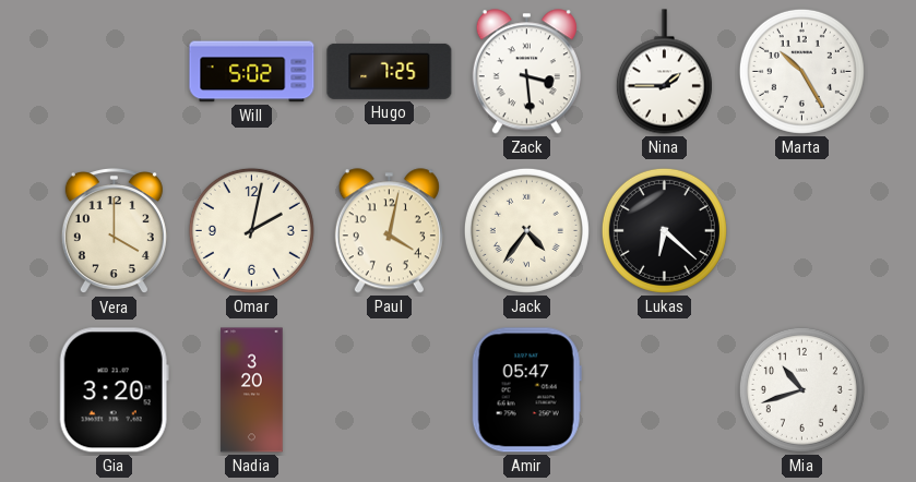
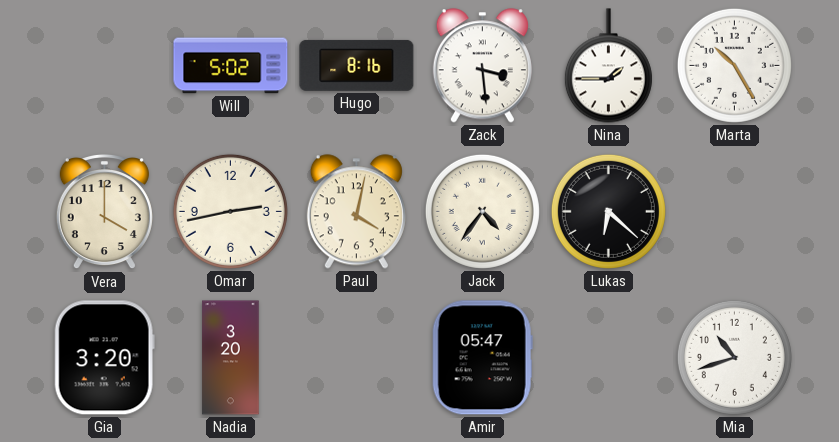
Hugo: 7:25 -> 8:16
Omar: 2:02 -> 2:43
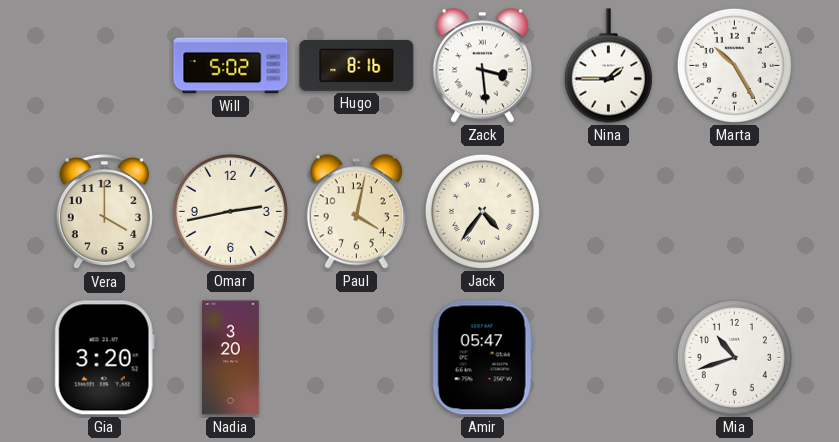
Lukas: 6:22 -> none
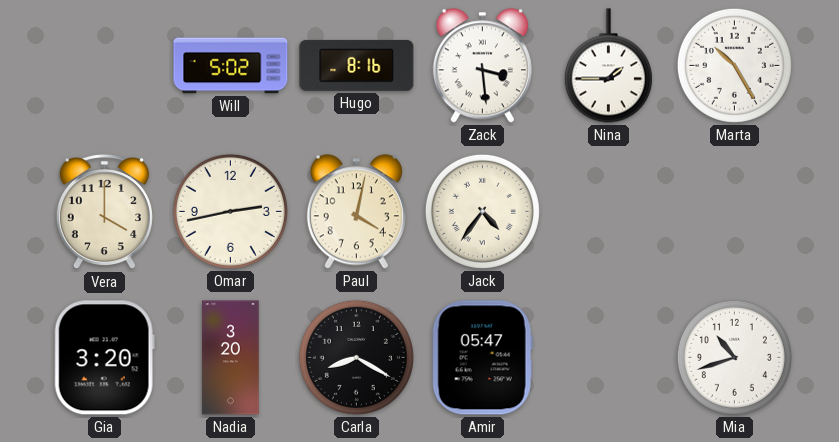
Carla: none -> 8:20
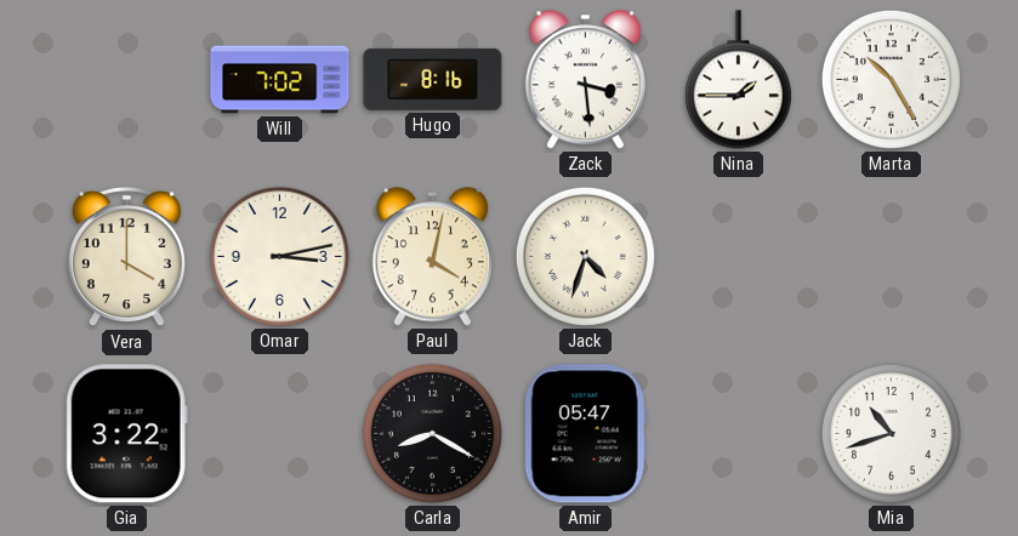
Will: 5:02 -> 7:02
Omar: 2:43 -> 3:13
Jack: 4:36 -> 4:33
Gia: 3:20 -> 3:22
Nadia: 3:20 -> none
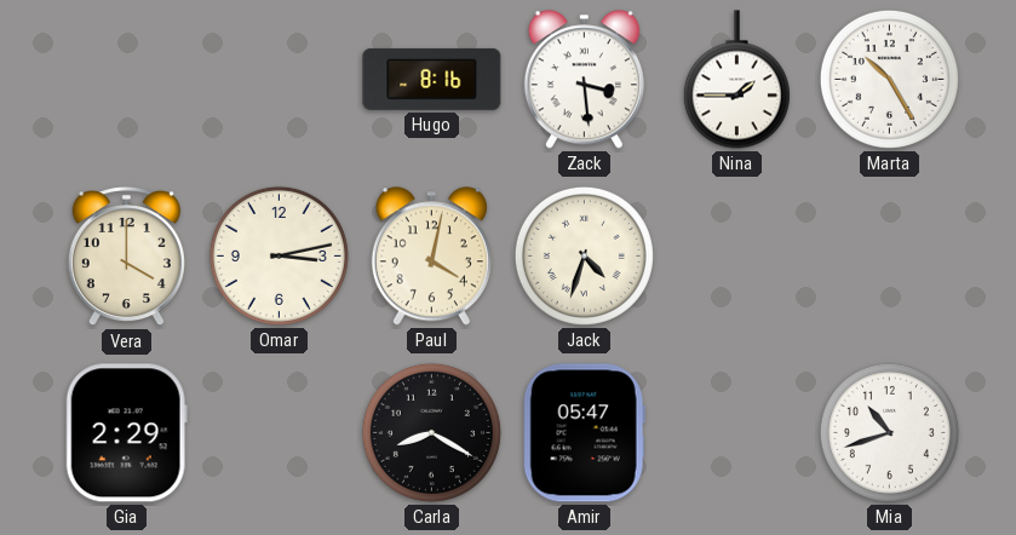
Will: 7:02 -> none
Gia: 3:22 -> 2:29
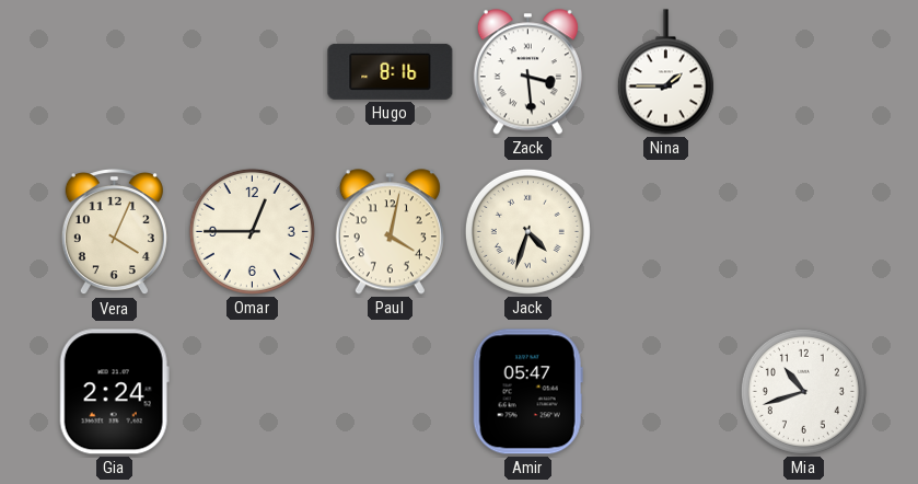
Marta: 10:25 -> none
Vera: 4:00 -> 4:04
Omar: 3:13 -> 12:45
Gia: 2:29 -> 2:24
Carla: 8:20 -> none
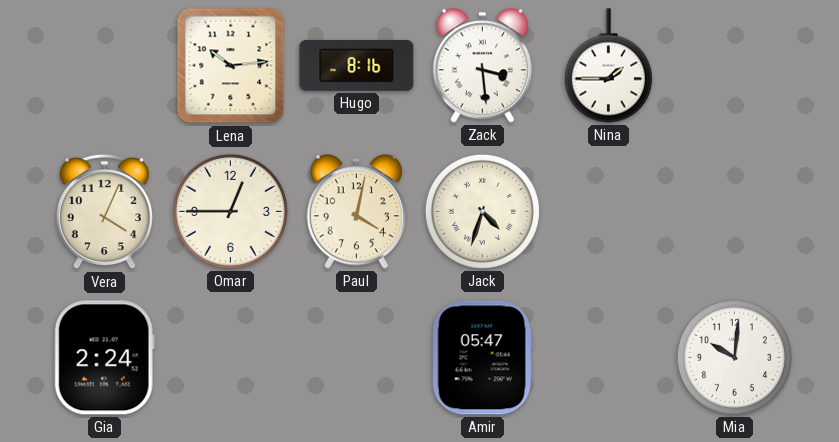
Lena: none -> 10:14
Mia: 10:42 -> 10:01
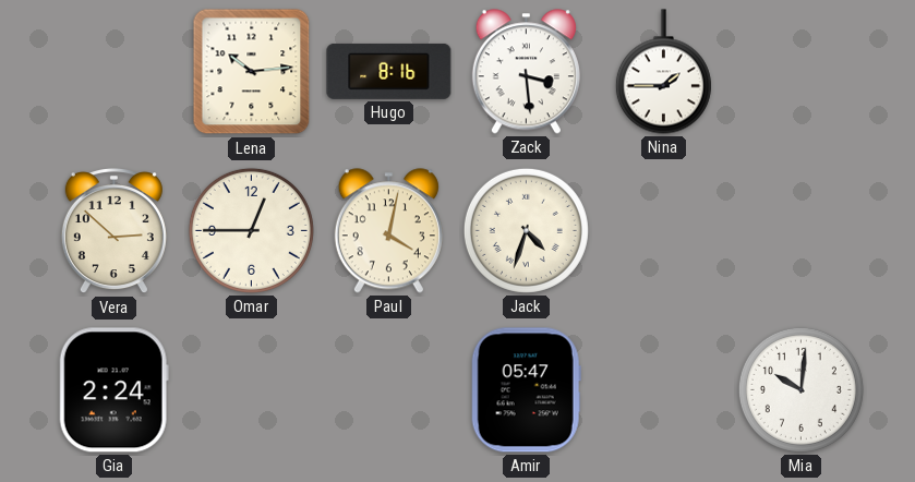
Vera: 4:04 -> 2:52
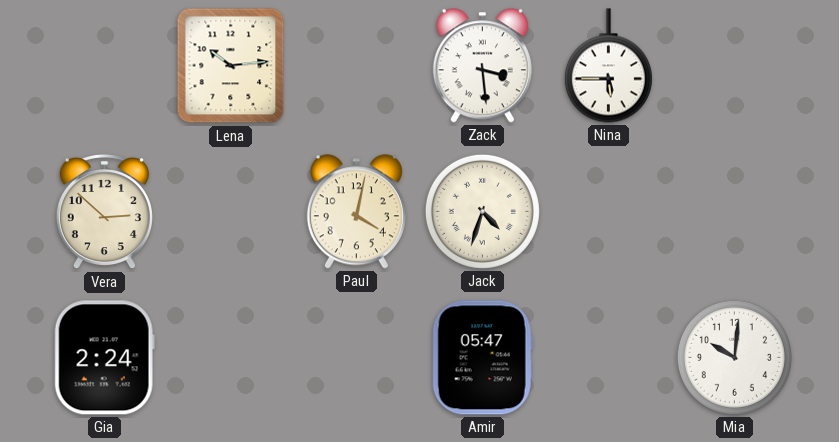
Hugo: 8:16 -> none
Nina: 1:45 -> 5:45
Omar: 12:45 -> none
